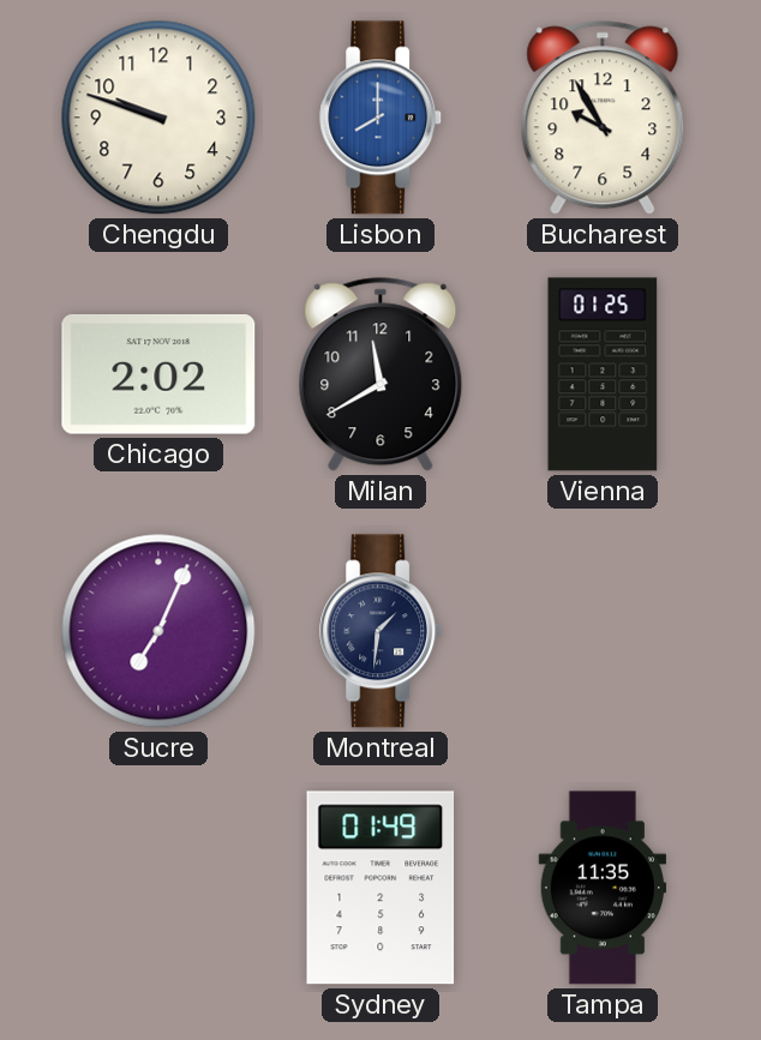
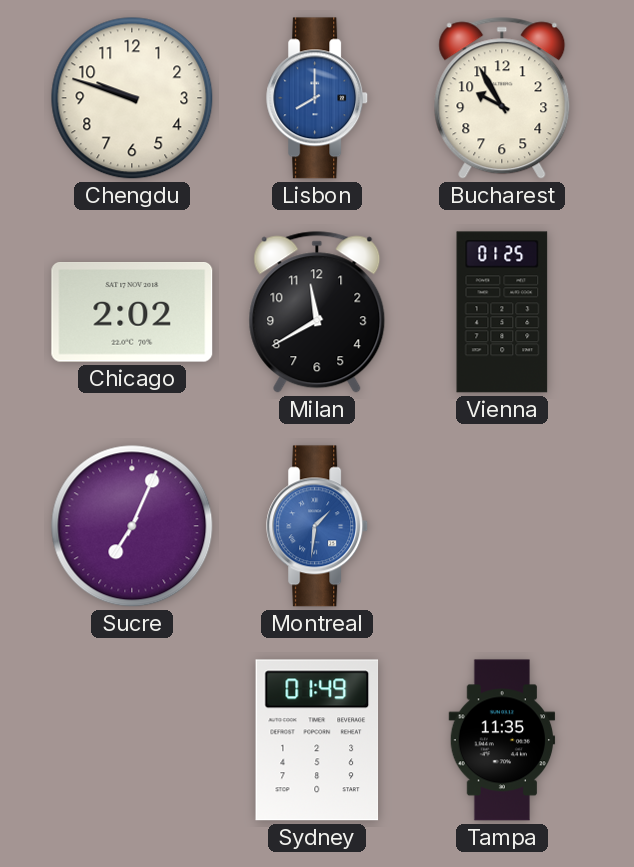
Montreal dial: navy -> blue
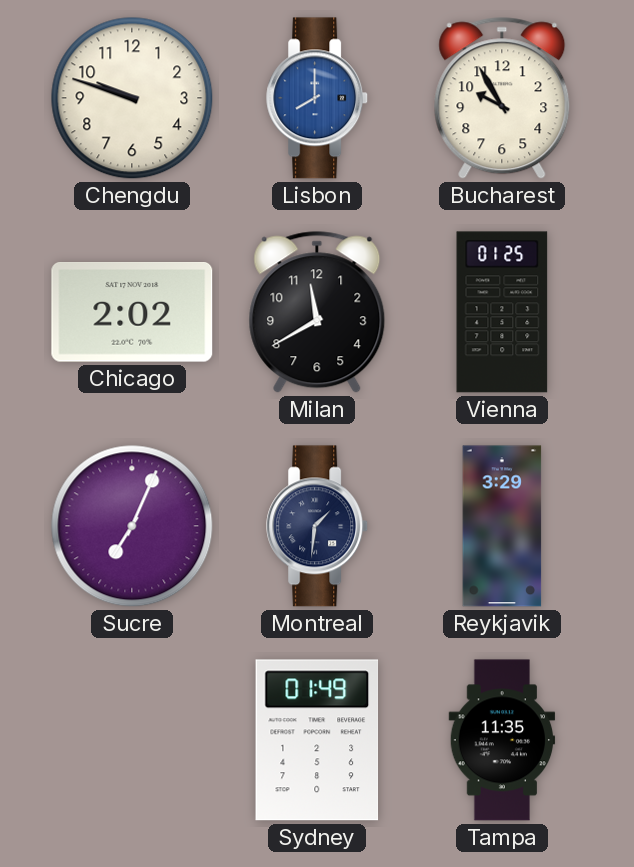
Montreal dial: blue -> navy
Reykjavik: none -> 3:29
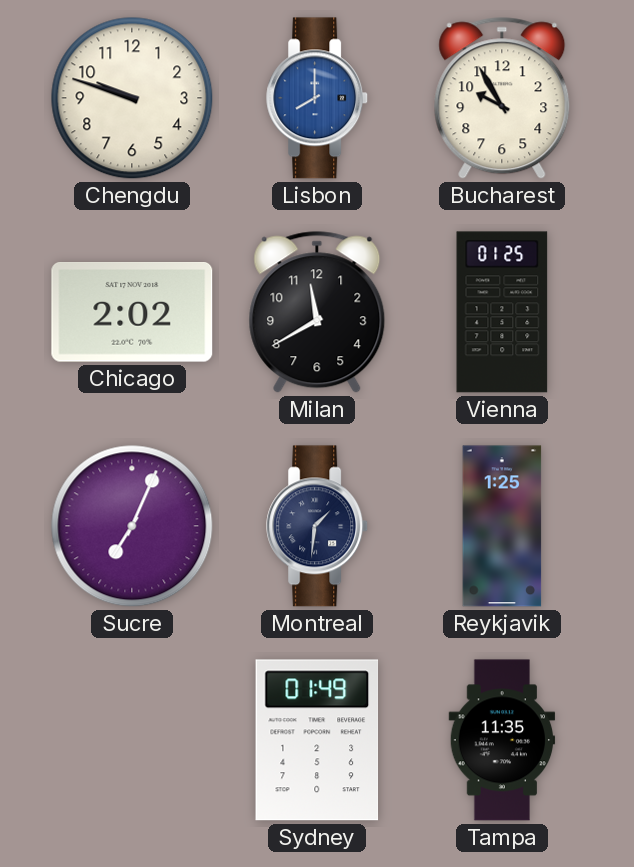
Reykjavik: 3:29 -> 1:25
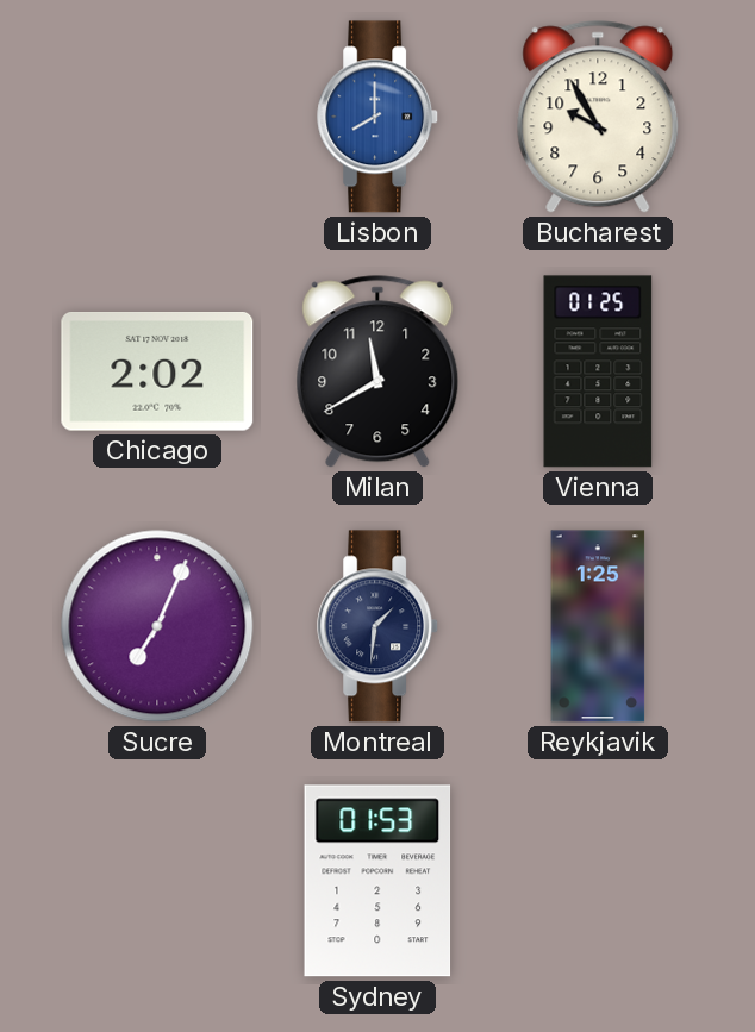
Chengdu: 9:48 -> none
Sydney: 01:49 -> 01:53
Tampa: 11:35 -> none
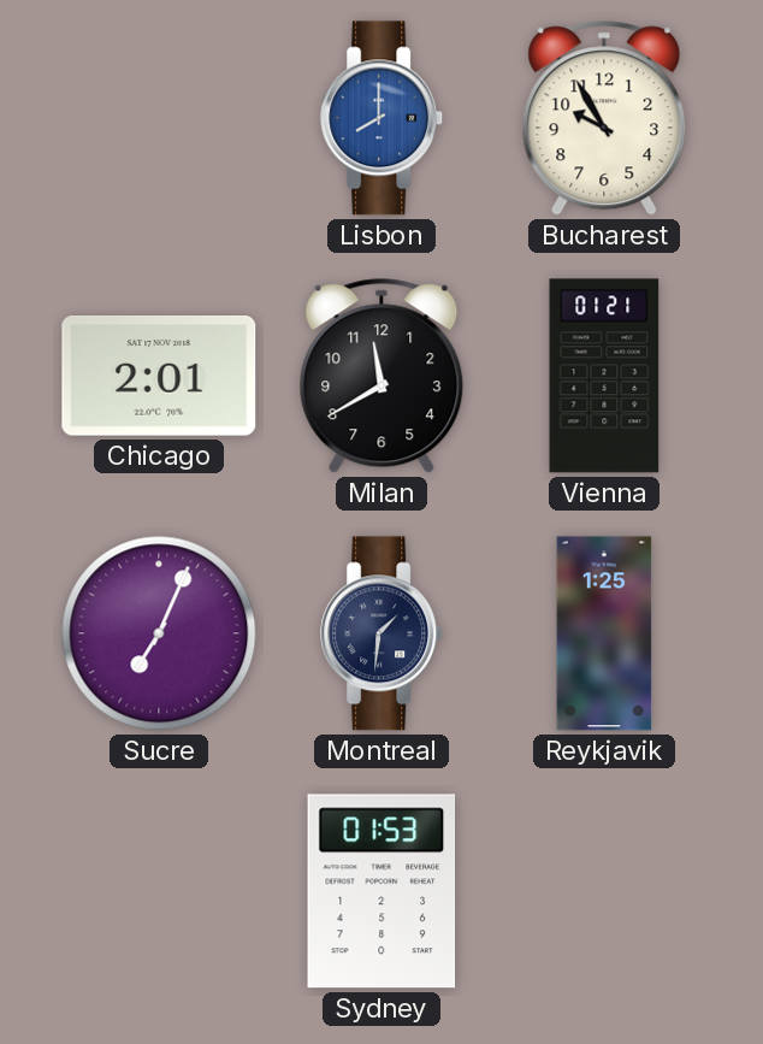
Chicago: 2:02 -> 2:01
Vienna: 01:25 -> 01:21
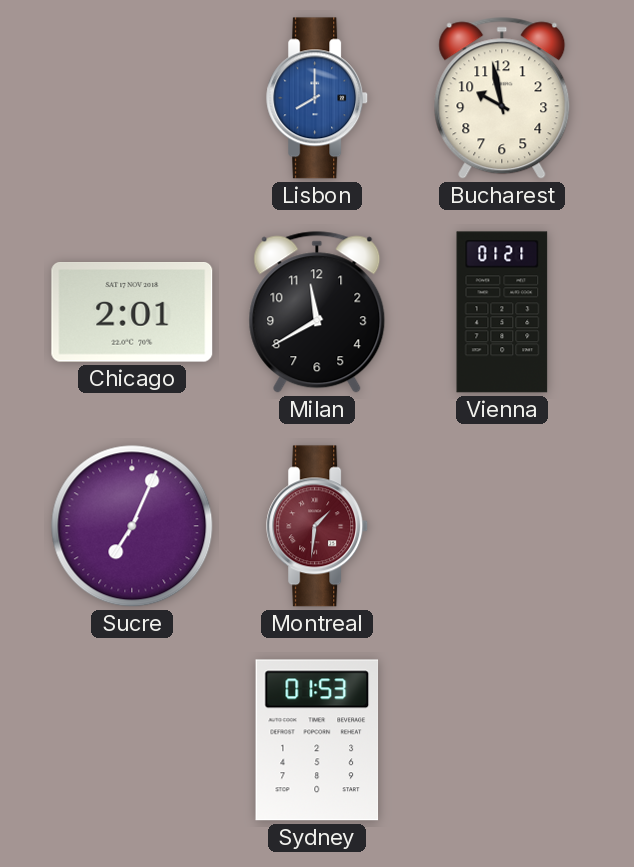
Bucharest: 9:55 -> 9:58
Montreal dial: navy -> burgundy
Reykjavik: 1:25 -> none
